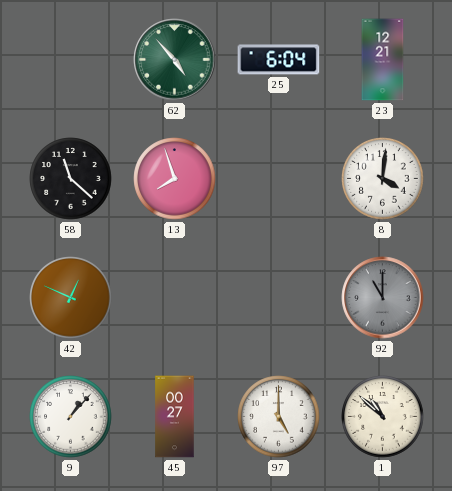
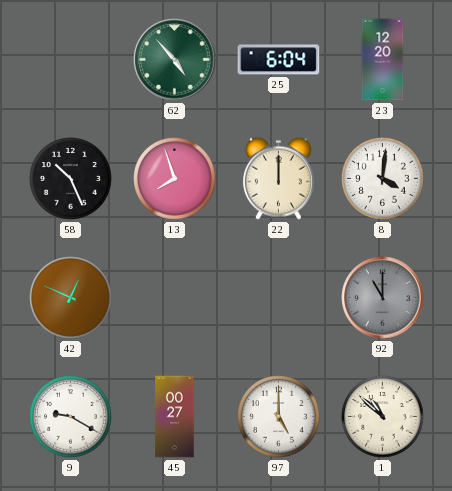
23: 12:21 -> 12:20
58: 11:22 -> 10:26
22: none -> 12:00
9: 1:07 -> 9:20
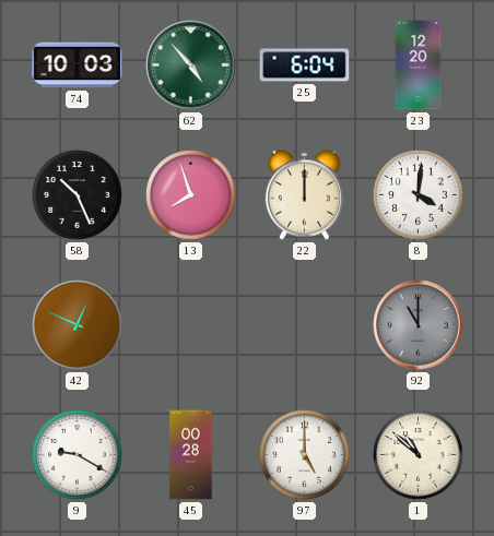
74: none -> 10:03
45: 00:27 -> 00:28
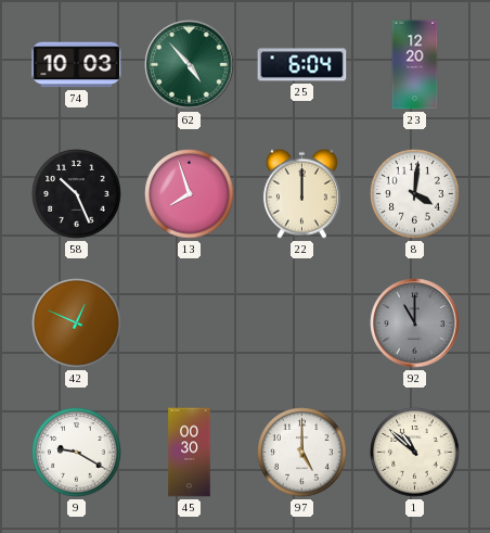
45: 00:28 -> 00:30
